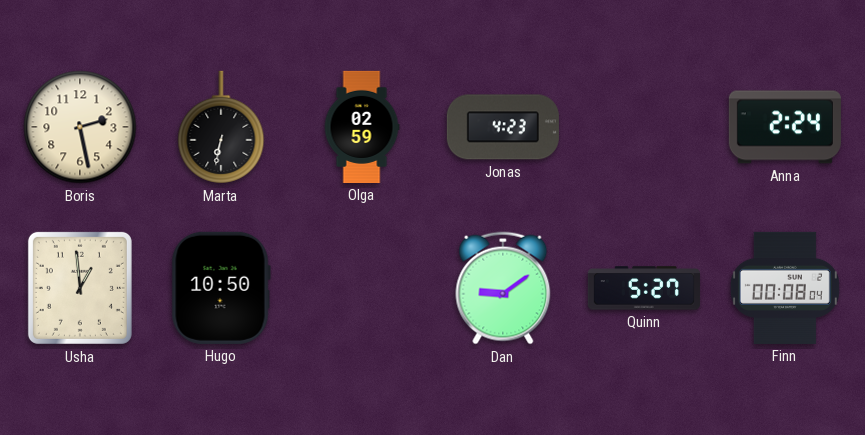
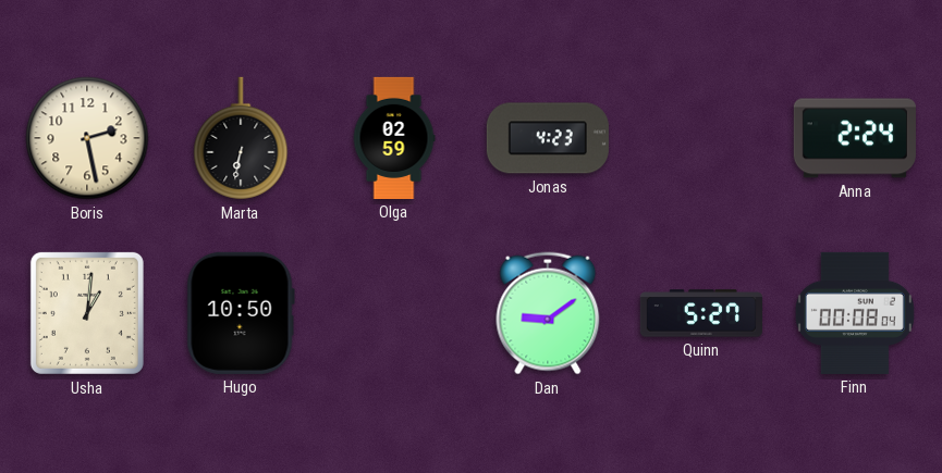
Usha: 12:59 -> 1:01
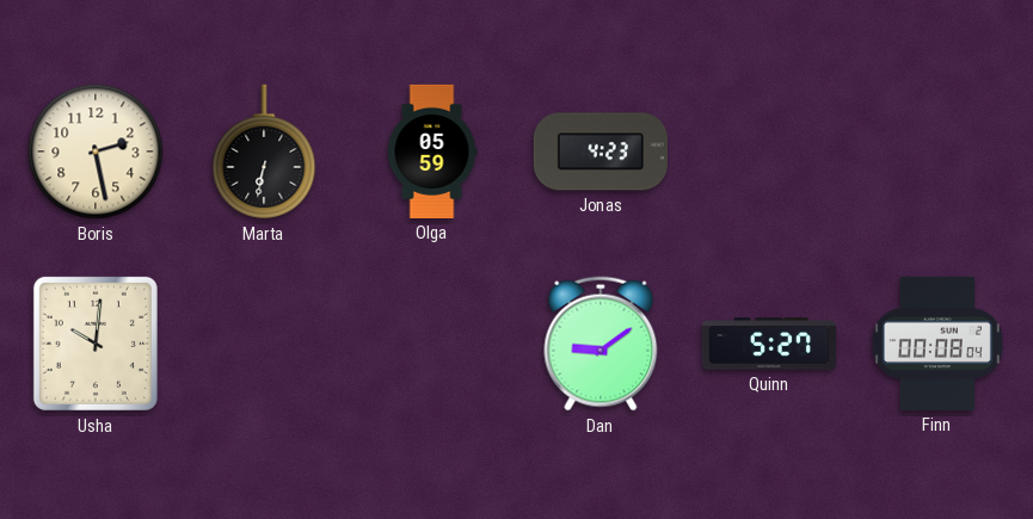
Olga: 02:59 -> 05:59
Anna: 2:24 -> none
Usha: 1:01 -> 10:01
Hugo: 10:50 -> none
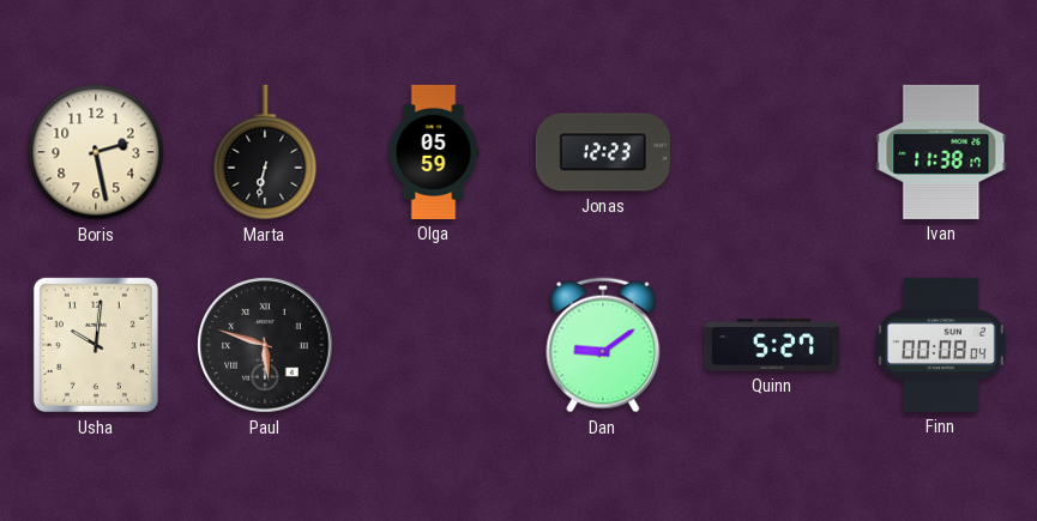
Jonas: 4:23 -> 12:23
Ivan: none -> 11:38
Paul: none -> 5:48
